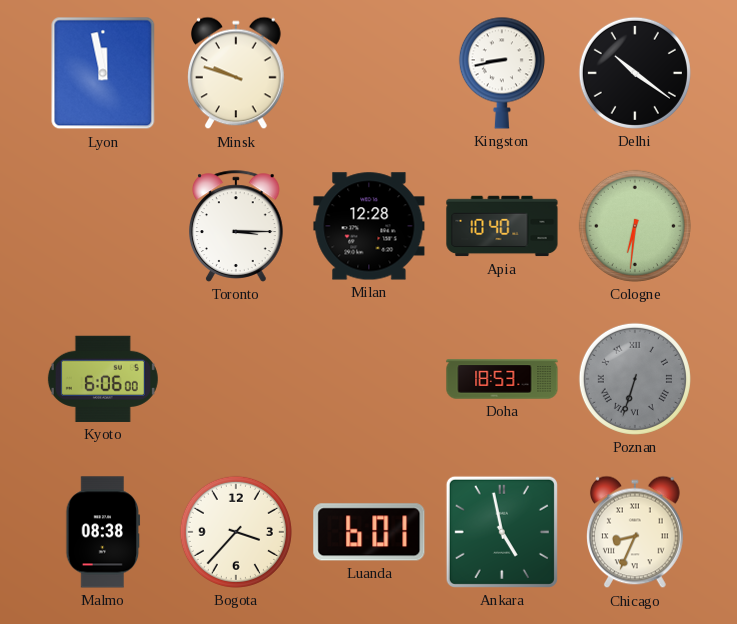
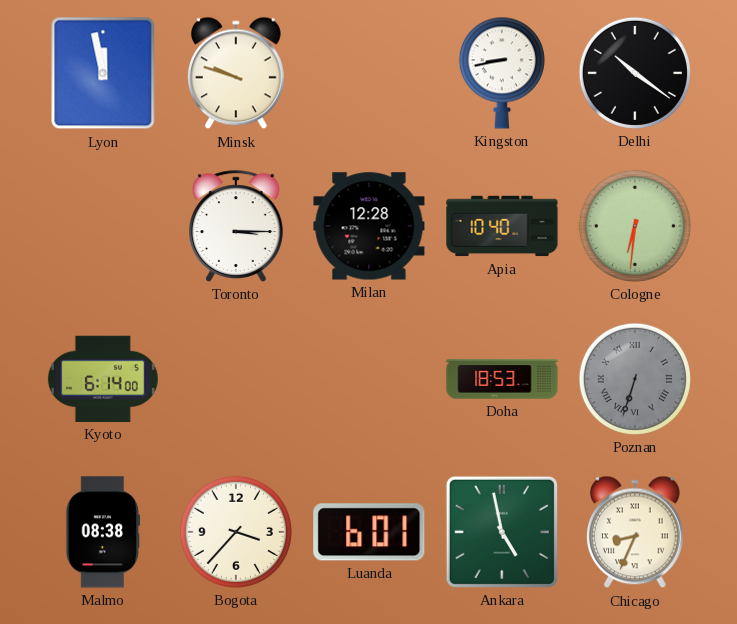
Kyoto: 6:06 -> 6:14
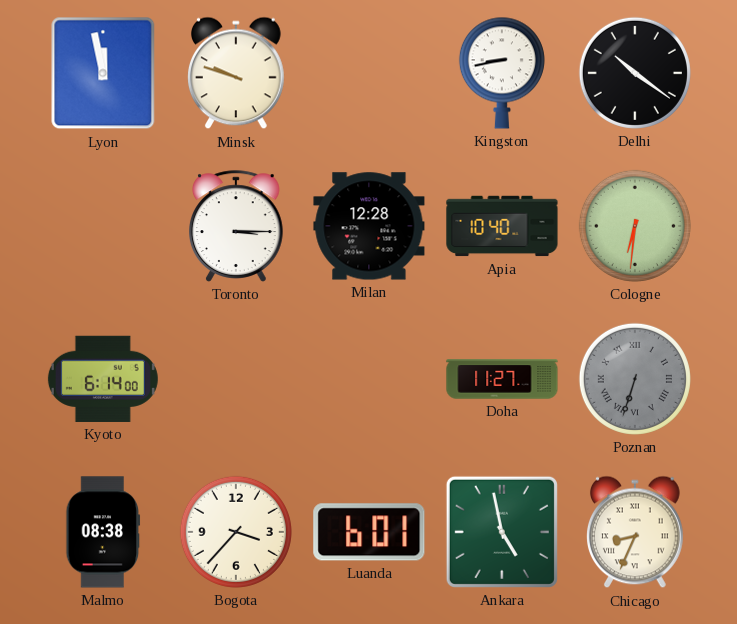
Doha: 18:53 -> 11:27
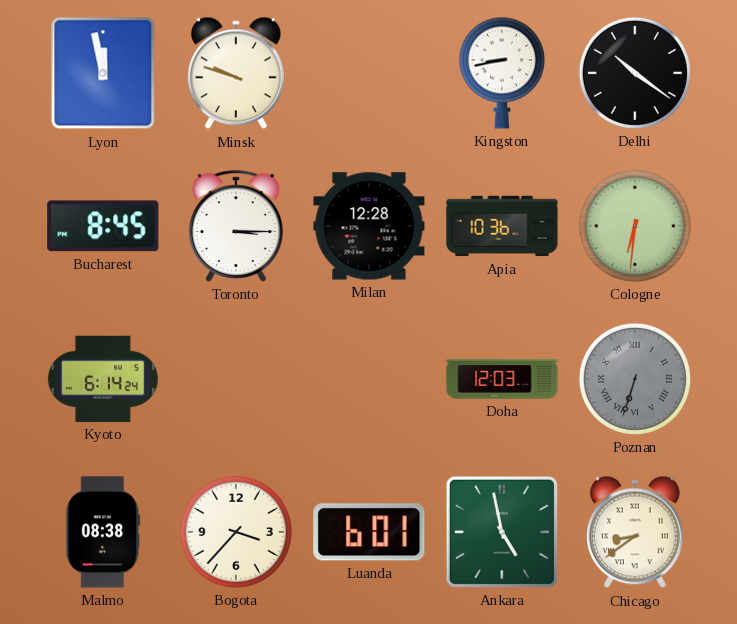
Bucharest: none -> 8:45
Apia: 10:40 -> 10:36
Kyoto: 6:14:00 -> 6:14:24
Doha: 11:27 -> 12:03
Chicago: 8:34 -> 8:39
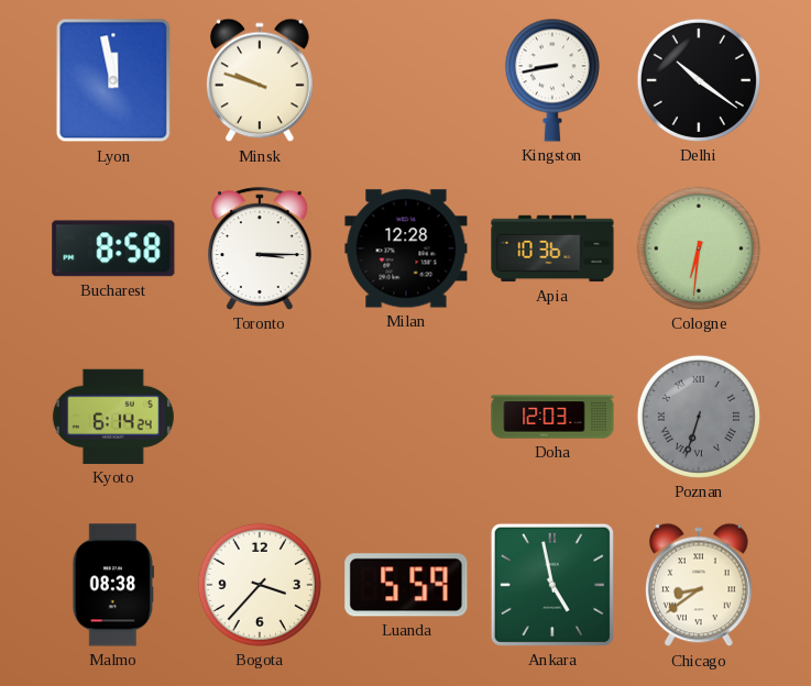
Bucharest: 8:45 -> 8:58
Luanda: 6:01 -> 5:59
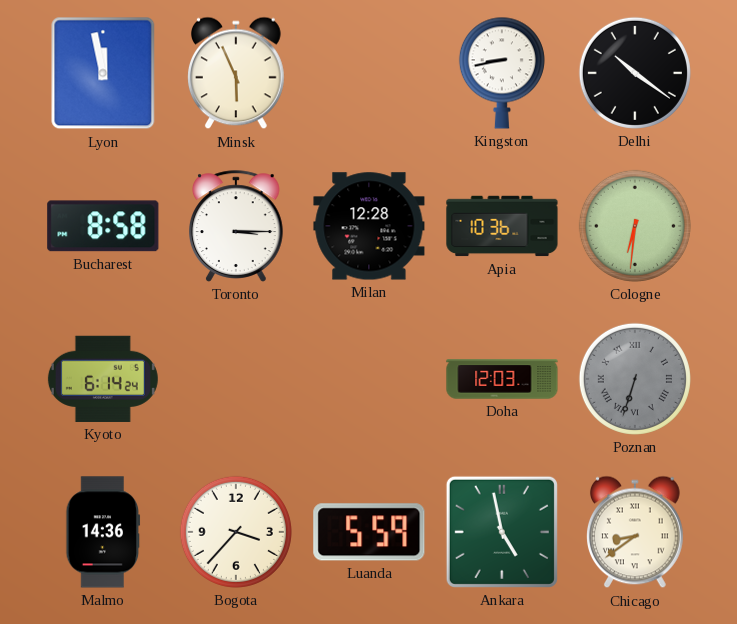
Minsk: 9:48 -> 5:56
Malmo: 08:38 -> 14:36
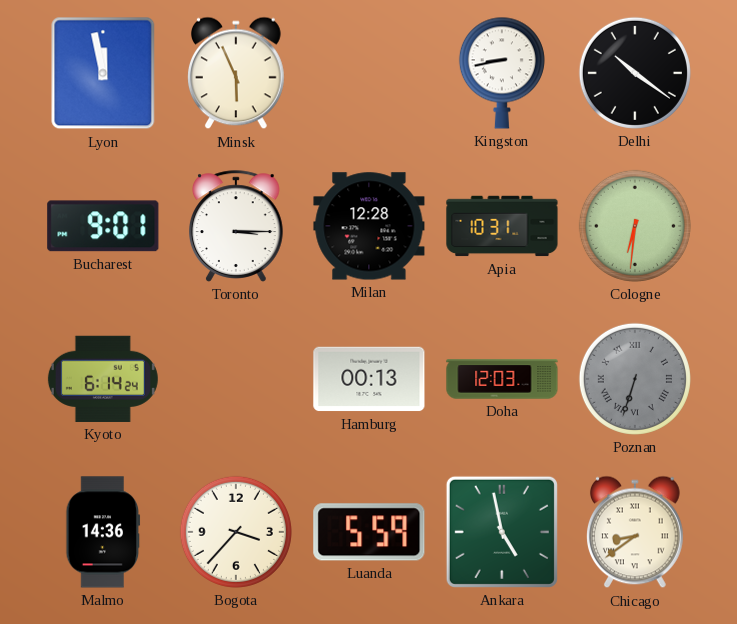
Bucharest: 8:58 -> 9:01
Apia: 10:36 -> 10:31
Hamburg: none -> 00:13
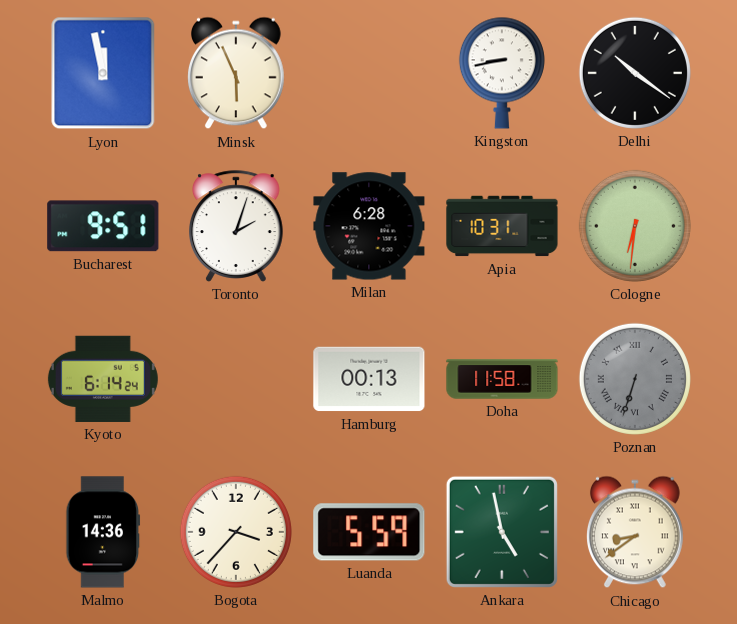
Bucharest: 9:01 -> 9:51
Toronto: 3:15 -> 2:03
Milan: 12:28 -> 6:28
Doha: 12:03 -> 11:58
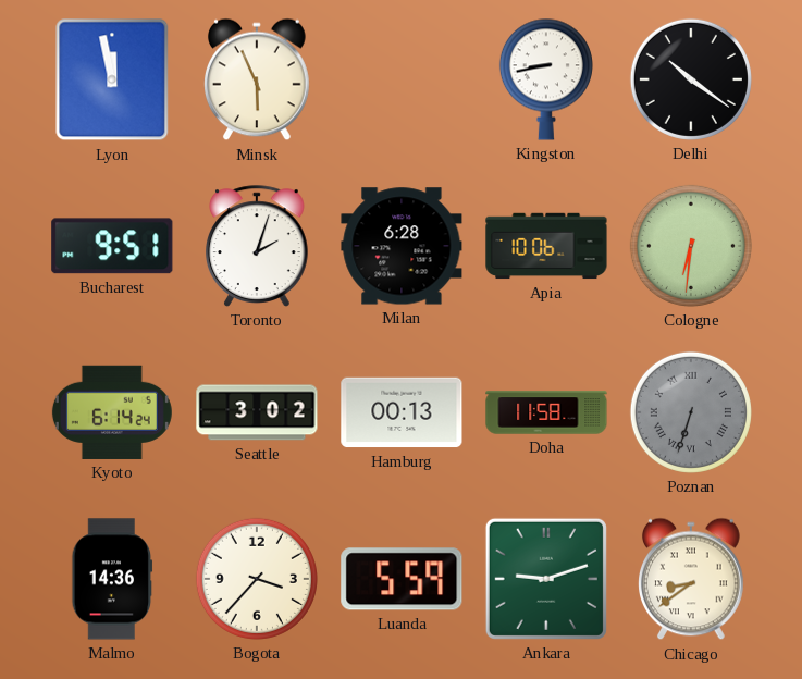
Apia: 10:31 -> 10:06
Seattle: none -> 3:02
Ankara: 4:58 -> 9:12
